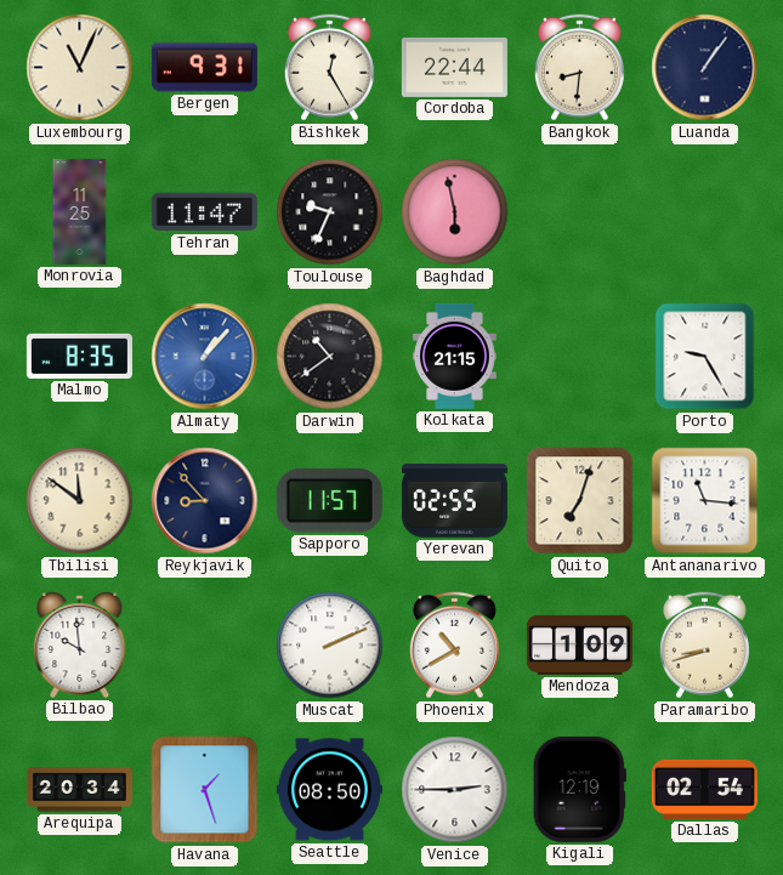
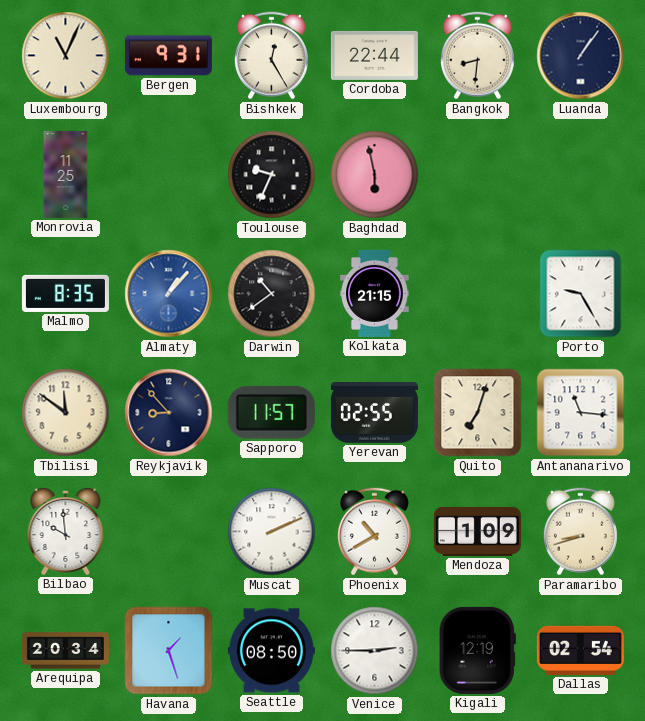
Tehran: 11:47 -> none
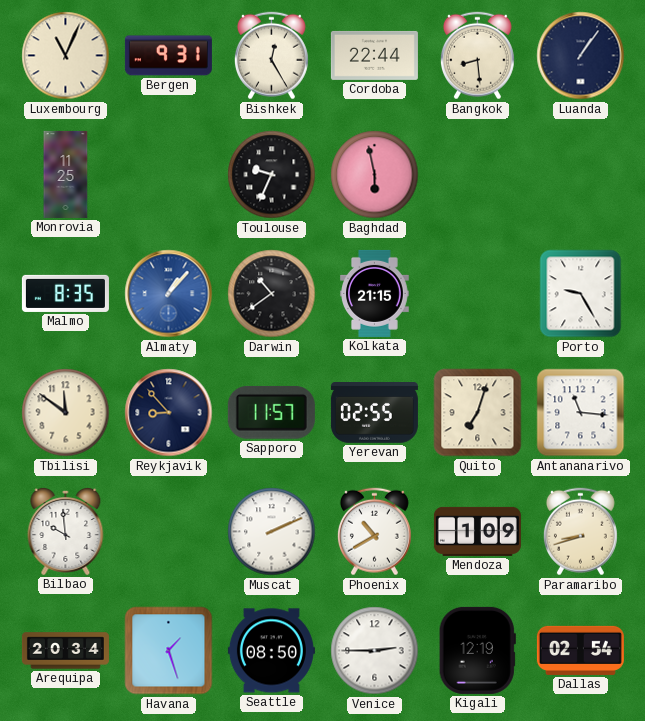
Bangkok: 8:31 -> 8:29
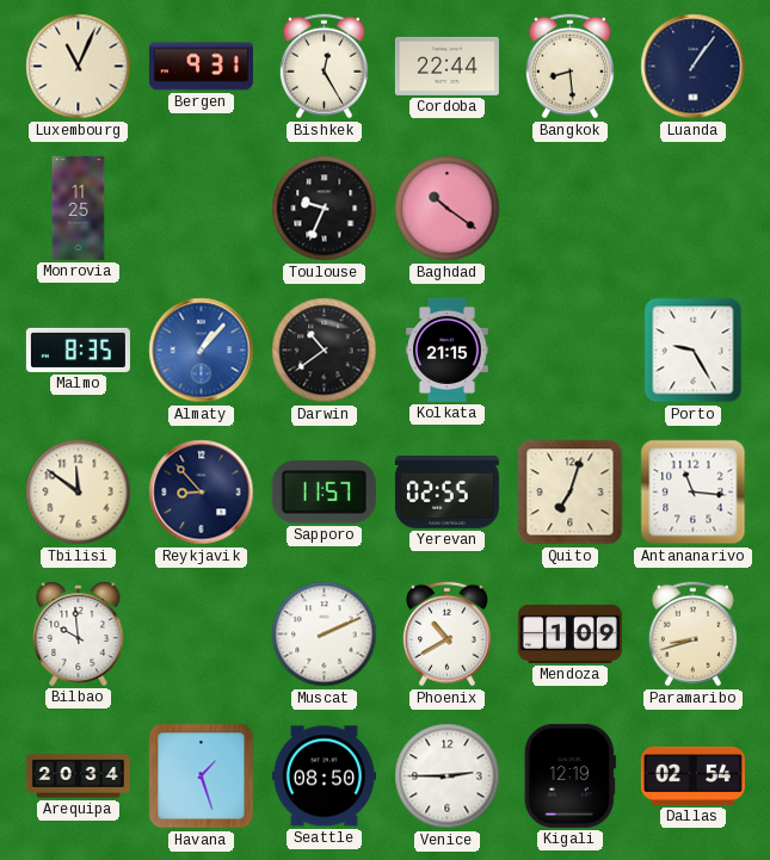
Baghdad: 5:58 -> 10:21
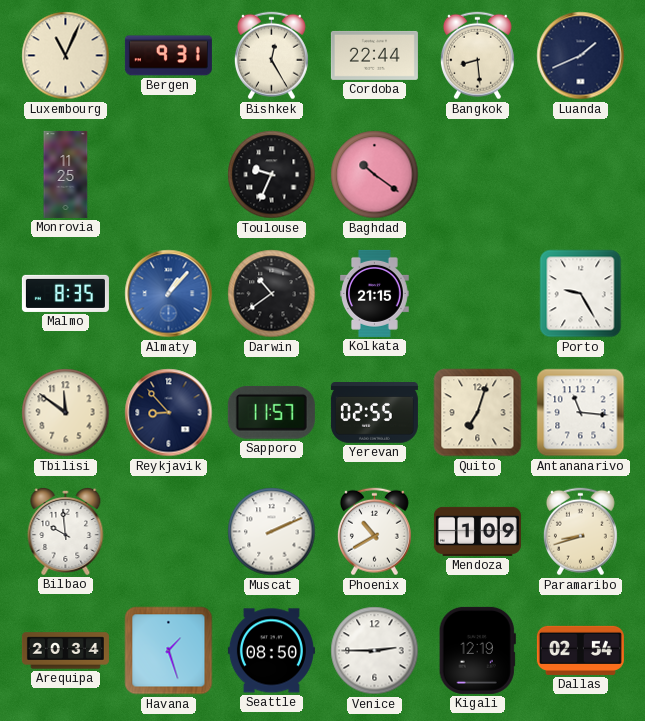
Luanda: 1:06 -> 1:41
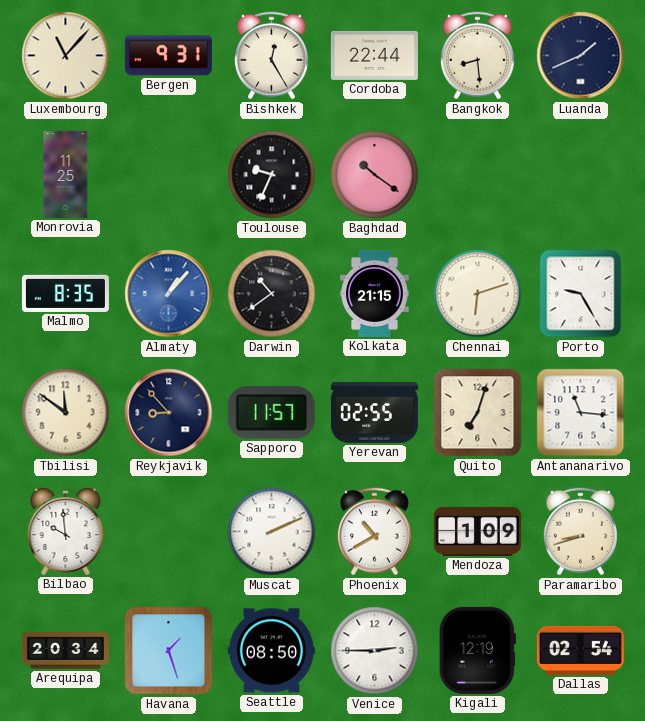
Luxembourg: 11:04 -> 11:07
Chennai: none -> 6:12
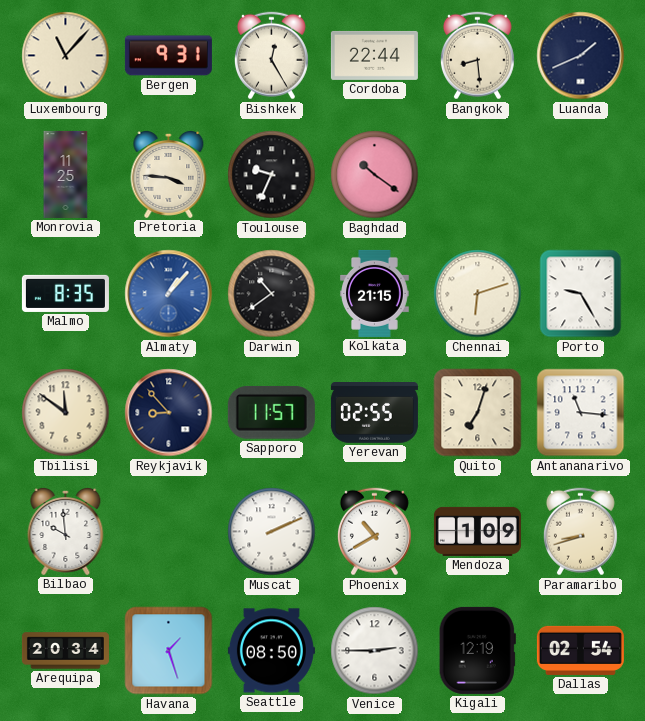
Pretoria: none -> 3:46
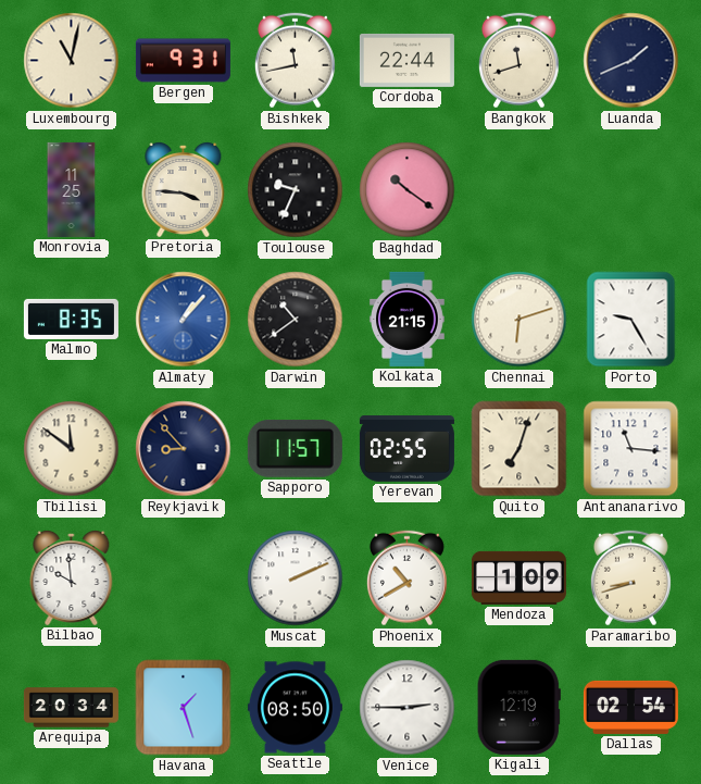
Luxembourg: 11:07 -> 11:02
Bishkek: 12:25 -> 11:43
Bangkok: 8:29 -> 11:42
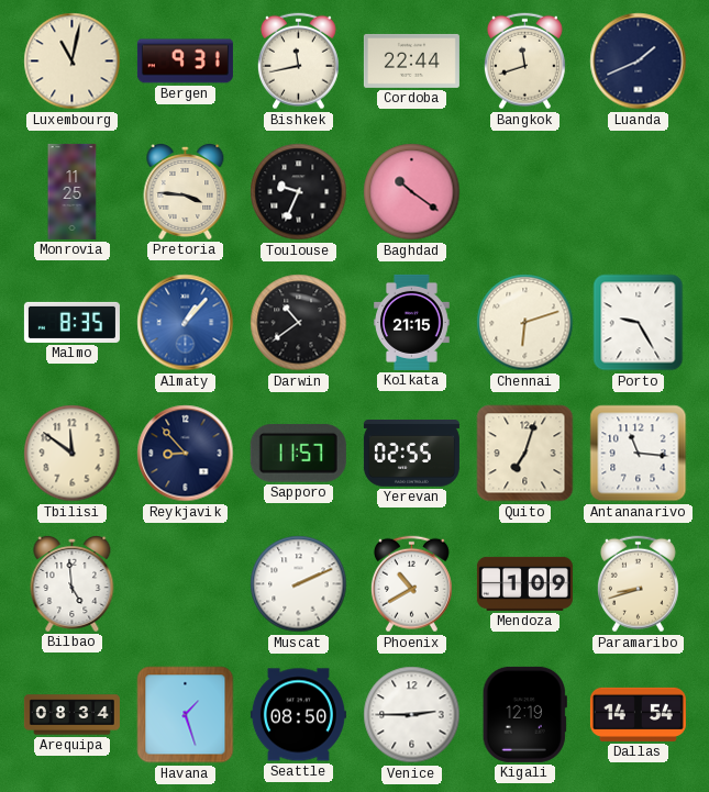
Bilbao: 9:59 -> 4:59
Arequipa: 20:34 -> 08:34
Dallas: 02:54 -> 14:54
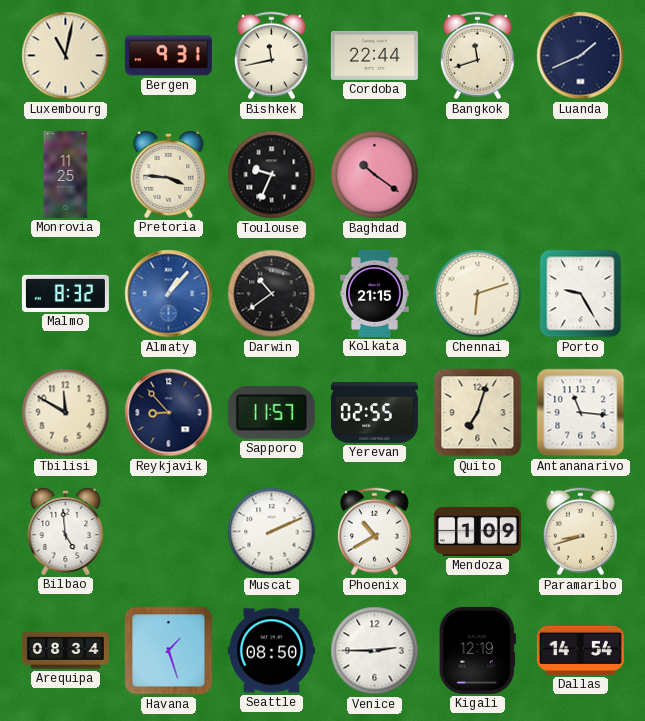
Malmo: 8:35 -> 8:32
Tbilisi: 11:51 -> 11:50
